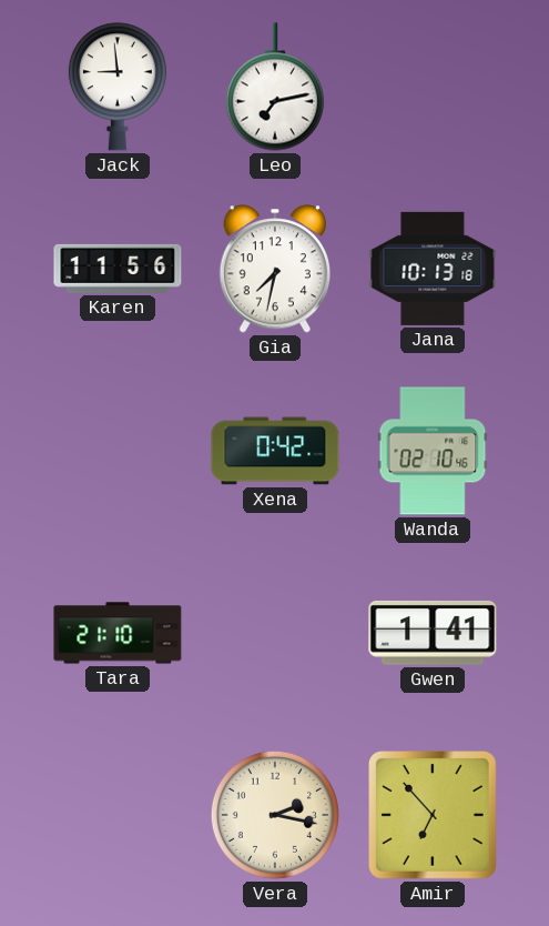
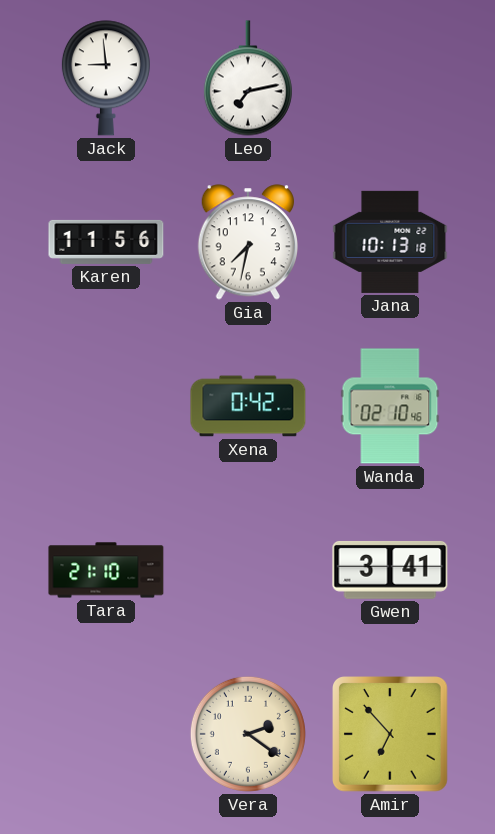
Gwen: 1:41 -> 3:41
Vera: 2:17 -> 2:21
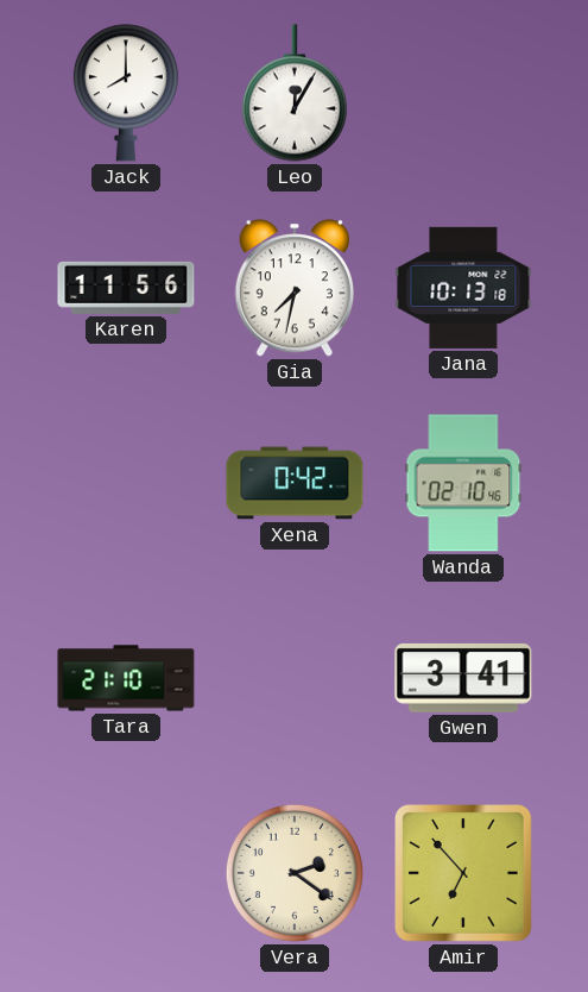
Jack: 8:59 -> 8:00
Leo: 7:13 -> 12:05
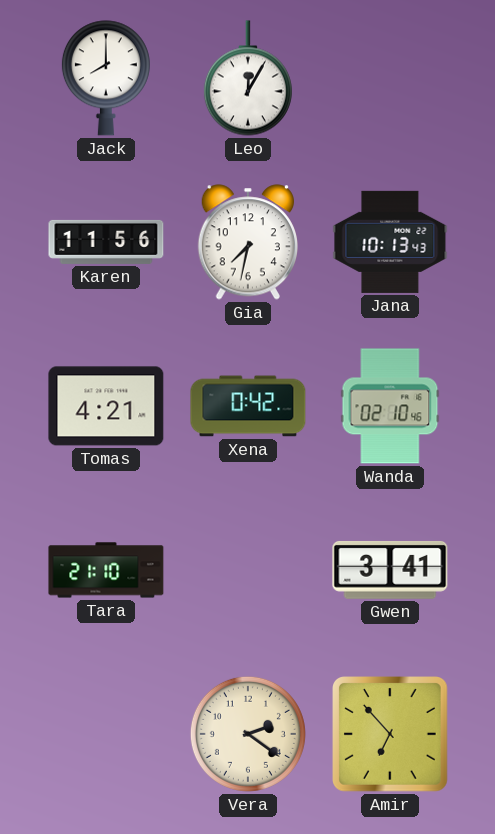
Jana: 10:13:18 -> 10:13:43
Tomas: none -> 4:21
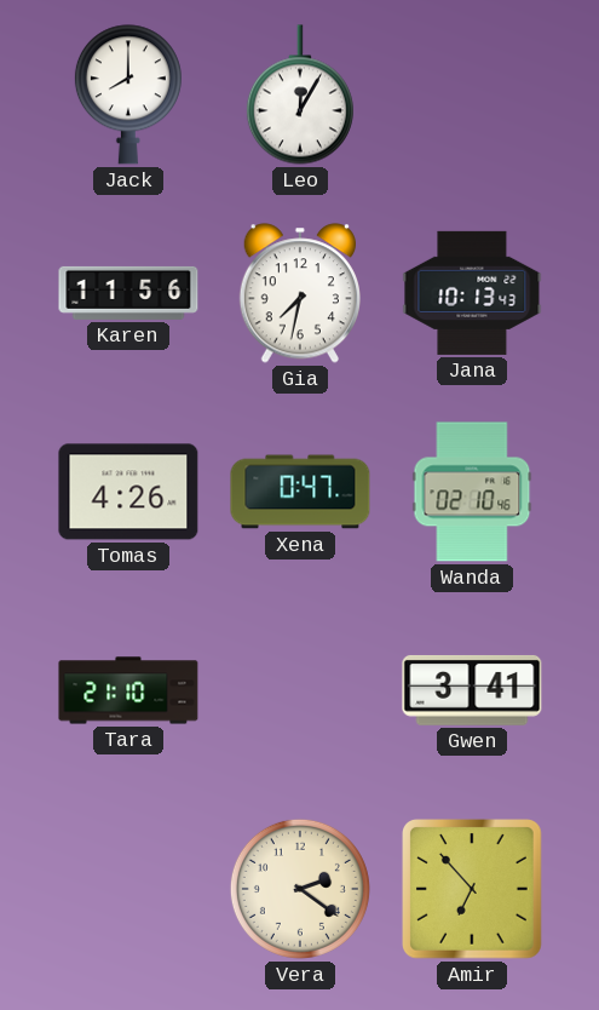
Tomas: 4:21 -> 4:26
Xena: 0:42 -> 0:47
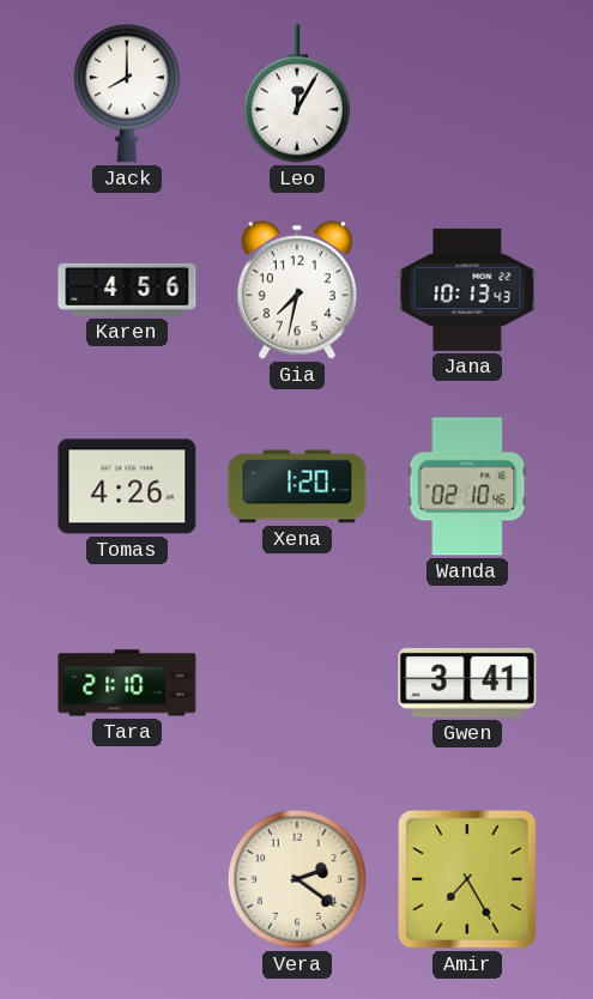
Karen: 11:56 -> 4:56
Xena: 0:47 -> 1:20
Amir: 6:53 -> 7:25
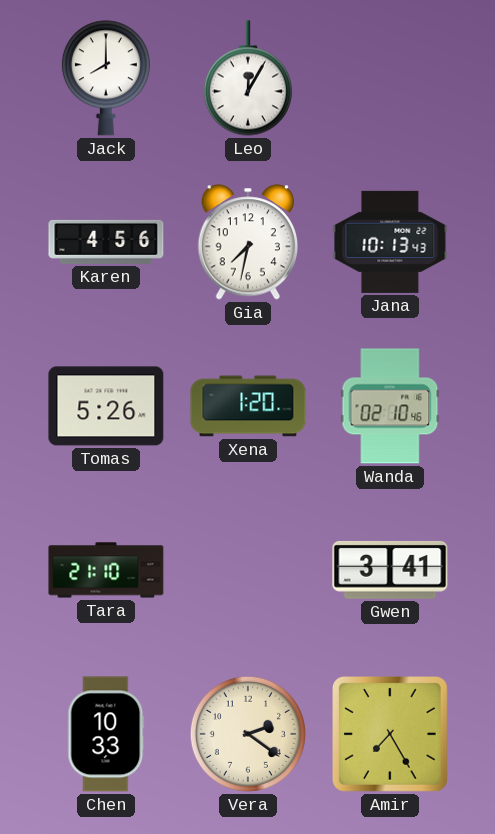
Tomas: 4:26 -> 5:26
Chen: none -> 10:33
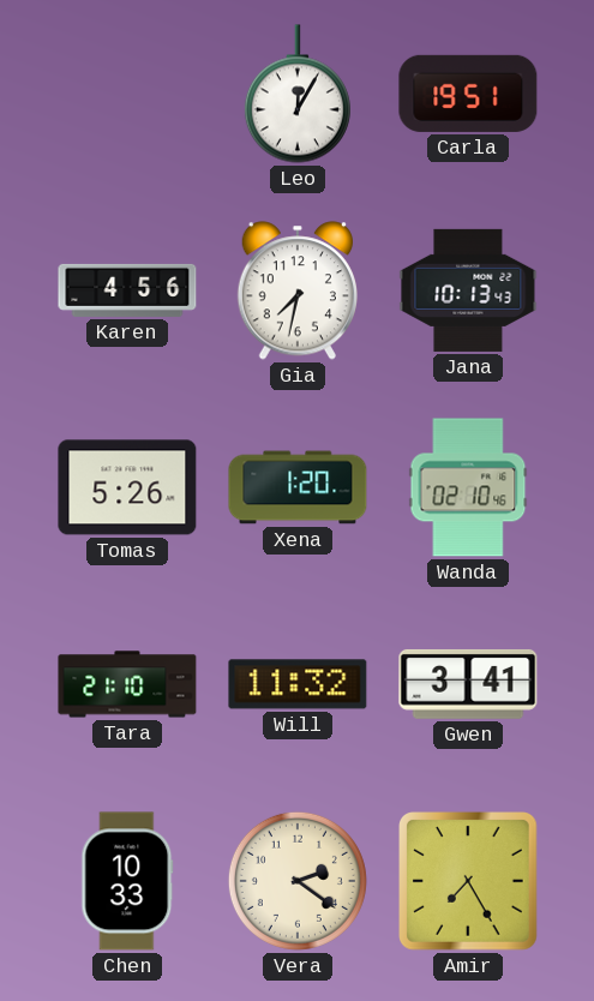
Jack: 8:00 -> none
Carla: none -> 19:51
Will: none -> 11:32
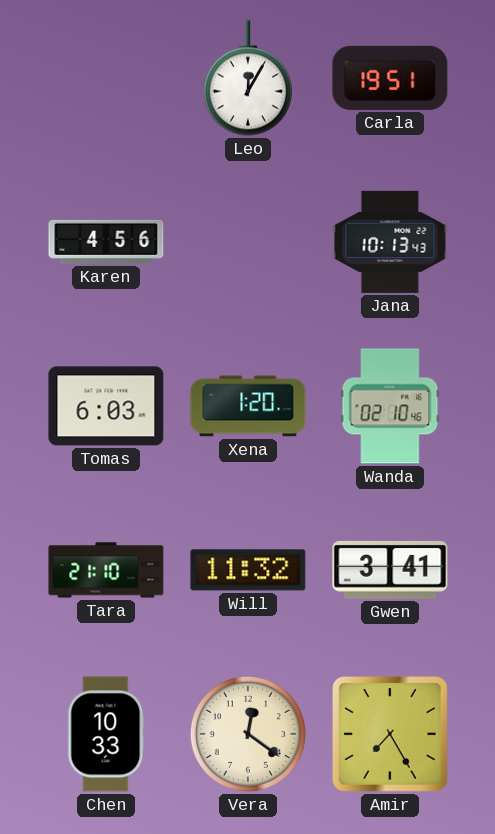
Gia: 7:32 -> none
Tomas: 5:26 -> 6:03
Vera: 2:21 -> 12:21
